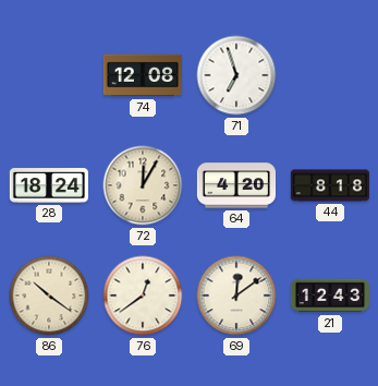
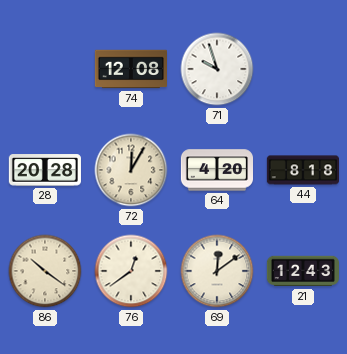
71: 6:57 -> 9:57
28: 18:24 -> 20:28
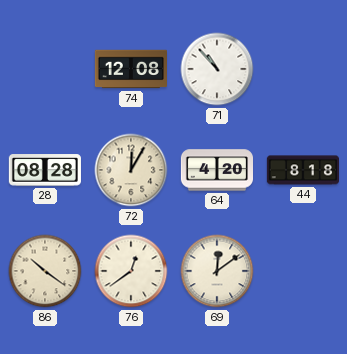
71: 9:57 -> 10:53
28: 20:28 -> 08:28
21: 12:43 -> none
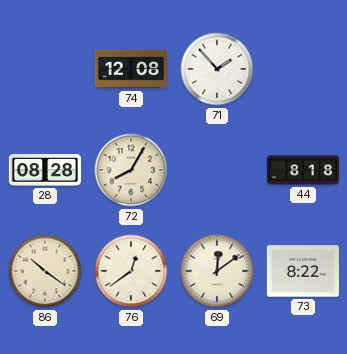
71: 10:53 -> 1:53
72: 12:05 -> 8:05
64: 4:20 -> none
73: none -> 8:22
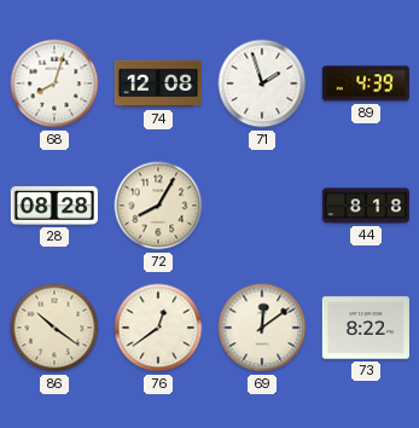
68: none -> 8:03
71: 1:53 -> 1:57
89: none -> 4:39
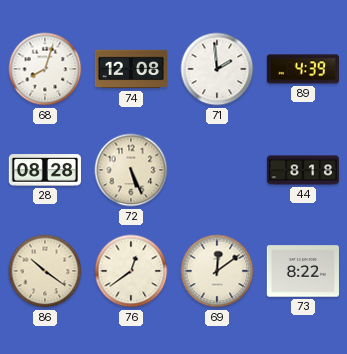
71: 1:57 -> 1:59
72: 8:05 -> 5:26
